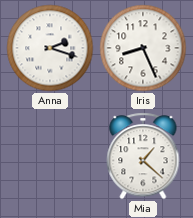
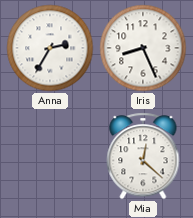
Anna: 2:18 -> 2:35
Mia: 1:22 -> 12:22
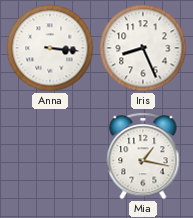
Anna: 2:35 -> 3:16
Mia: 12:22 -> 1:17
